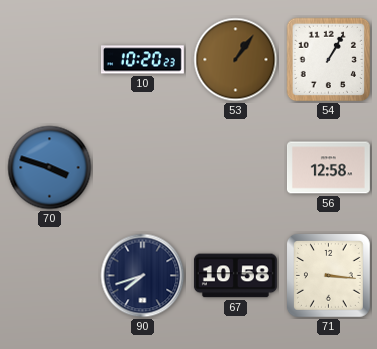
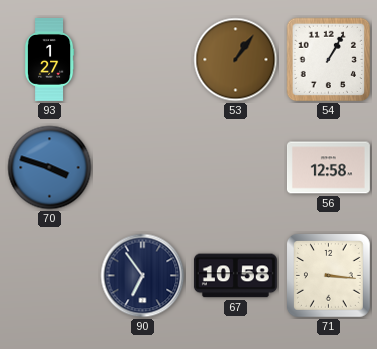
93: none -> 1:27
10: 10:20 -> none
90: 7:42 -> 6:54
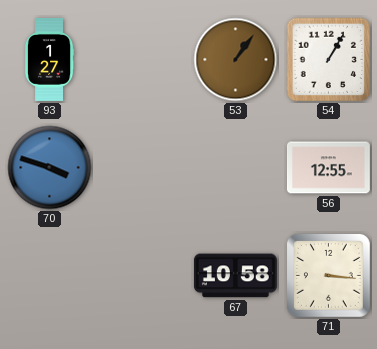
56: 12:58 -> 12:55
90: 6:54 -> none
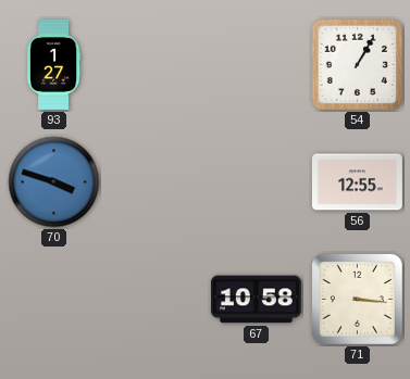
53: 1:06 -> none
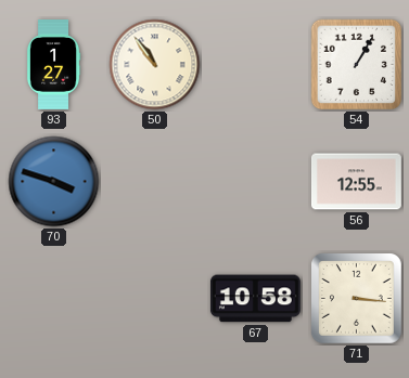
50: none -> 10:54
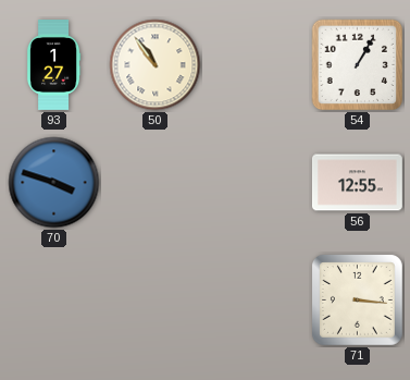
67: 10:58 -> none
